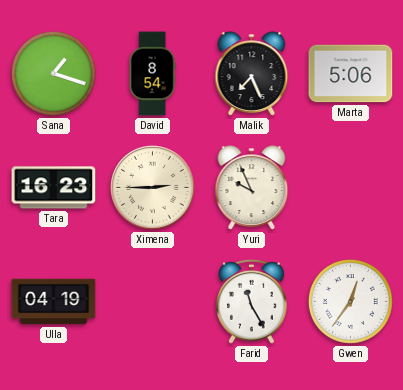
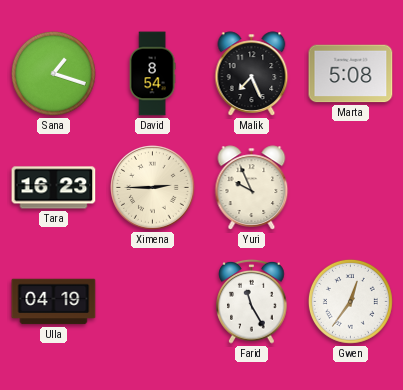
Marta: 5:06 -> 5:08
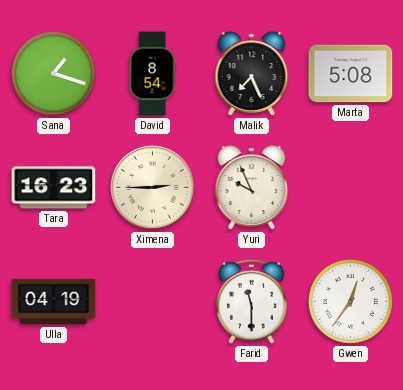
Farid: 11:25 -> 11:30
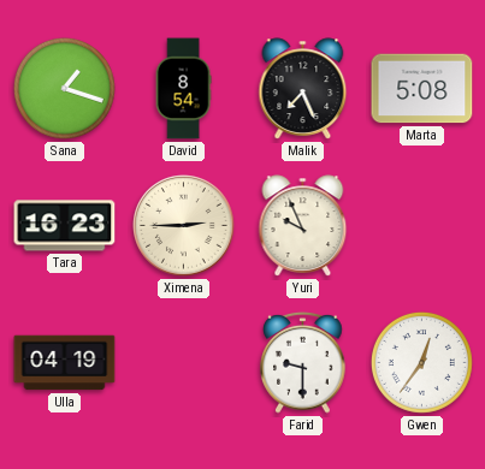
Farid: 11:30 -> 9:30
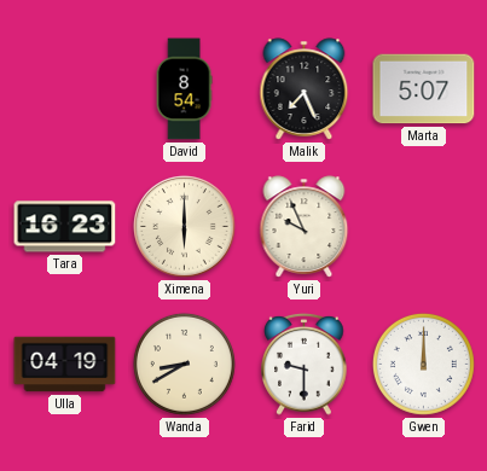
Sana: 1:18 -> none
Marta: 5:08 -> 5:07
Ximena: 2:45 -> 6:00
Wanda: none -> 8:40
Gwen: 12:36 -> 12:00
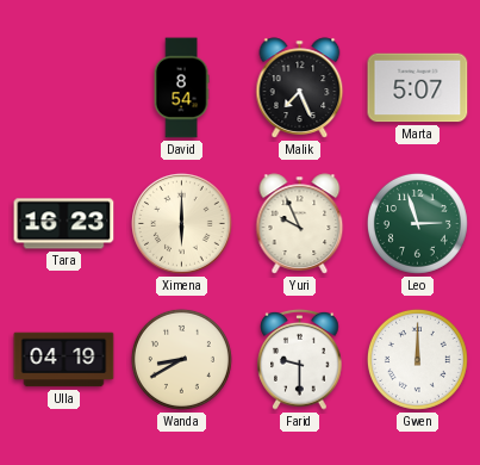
Leo: none -> 2:57
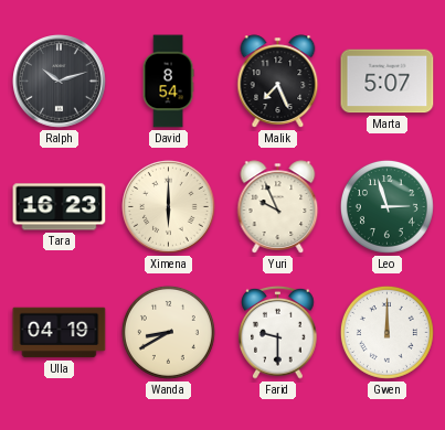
Ralph: none -> 10:12
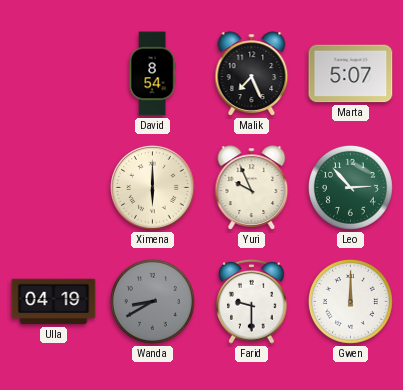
Ralph: 10:12 -> none
Tara: 16:23 -> none
Leo: 2:57 -> 2:53
Wanda dial: cream -> grey
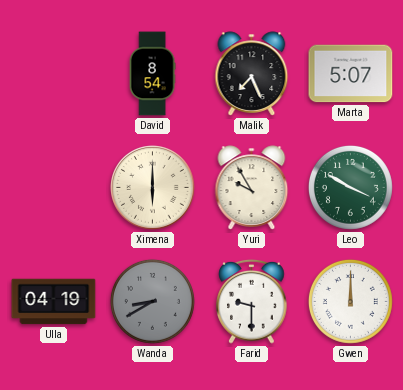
Yuri: 9:56 -> 9:55
Leo: 2:53 -> 3:50
